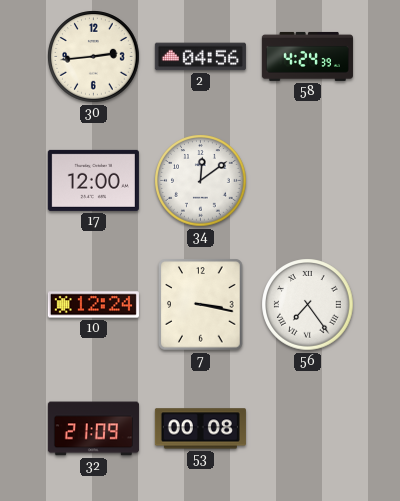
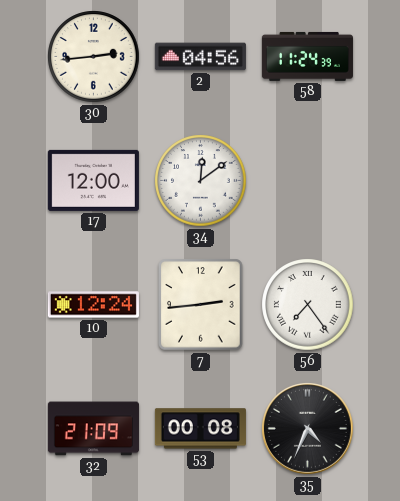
58: 4:24 -> 11:24
7: 3:17 -> 2:44
35: none -> 4:34
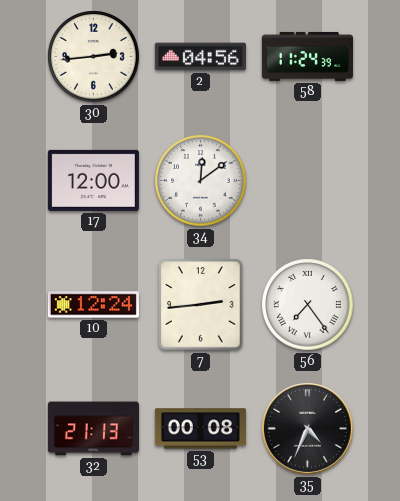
32: 21:09 -> 21:13
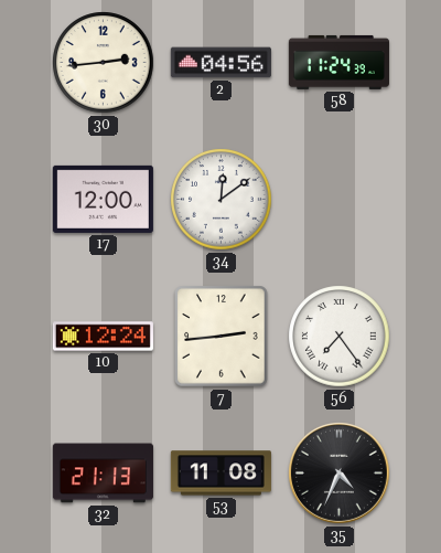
53: 00:08 -> 11:08
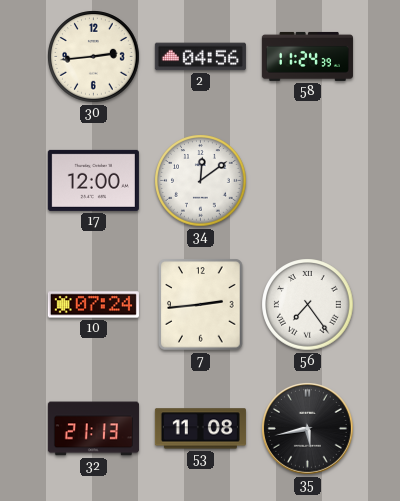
10: 12:24 -> 07:24
35: 4:34 -> 5:43
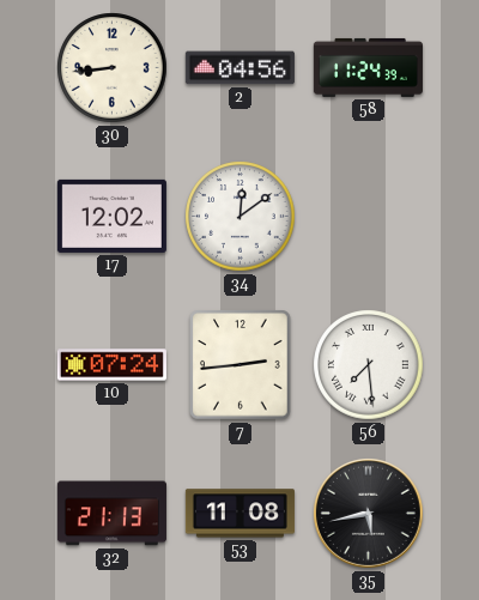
30: 2:44 -> 8:44
17: 12:00 -> 12:02
56: 7:24 -> 7:29
